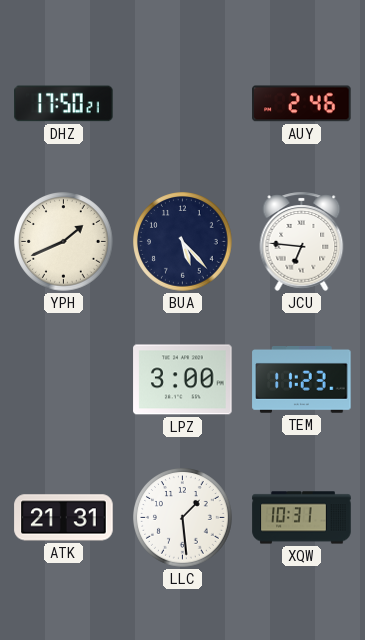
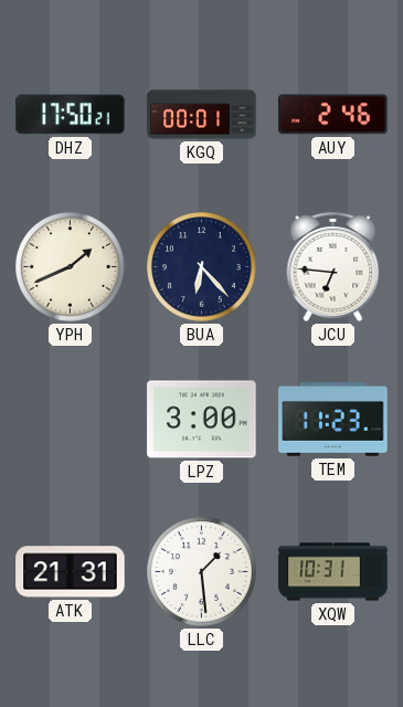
KGQ: none -> 00:01
BUA: 5:23 -> 6:23
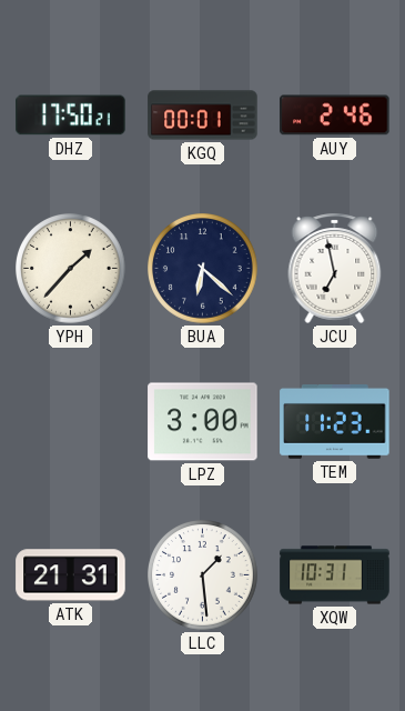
YPH: 1:41 -> 1:37
BUA: 6:23 -> 6:22
JCU: 6:46 -> 6:58
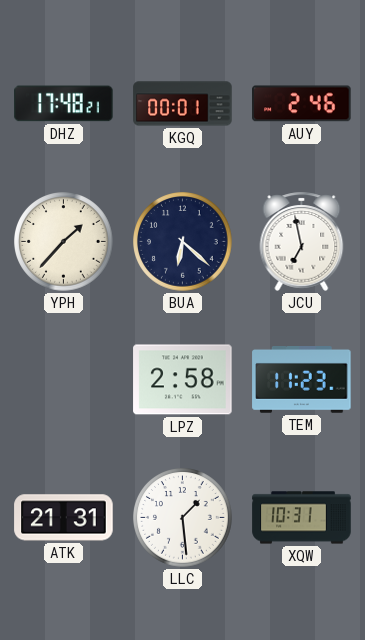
DHZ: 17:50 -> 17:48
LPZ: 3:00 -> 2:58
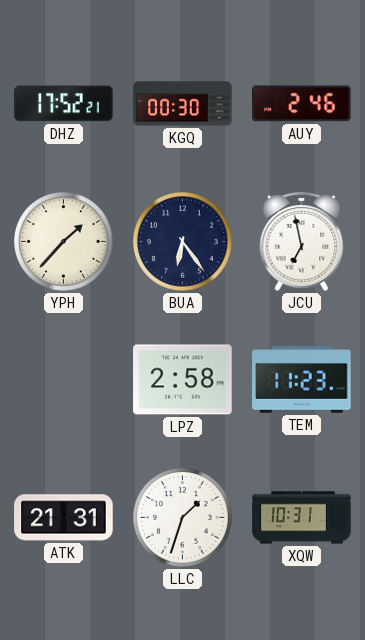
DHZ: 17:48 -> 17:52
KGQ: 00:01 -> 00:30
BUA: 6:22 -> 6:24
LLC: 1:29 -> 1:33
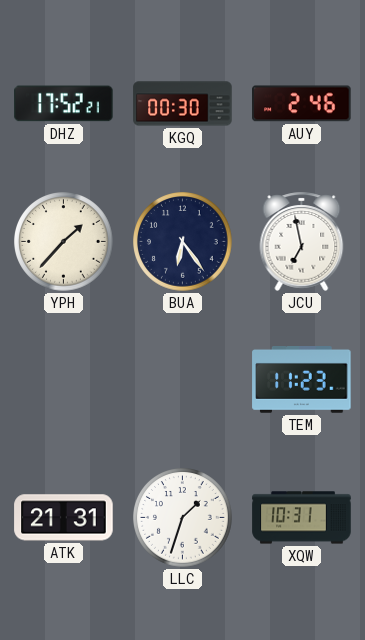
LPZ: 2:58 -> none
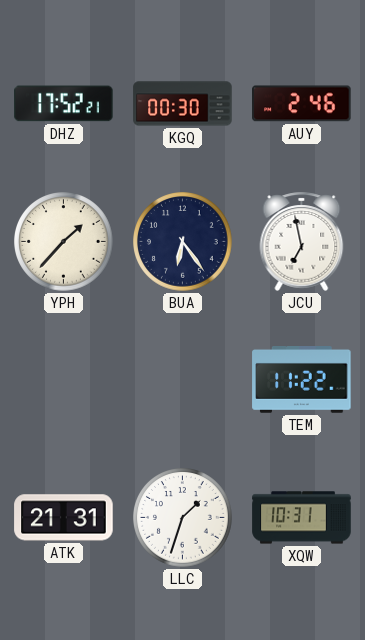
TEM: 11:23 -> 11:22
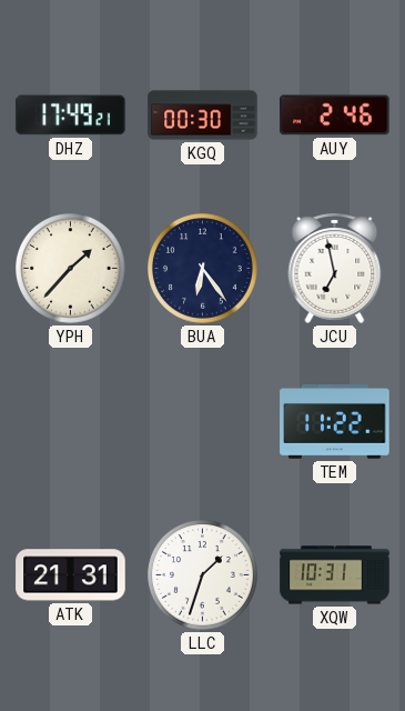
DHZ: 17:52 -> 17:49
